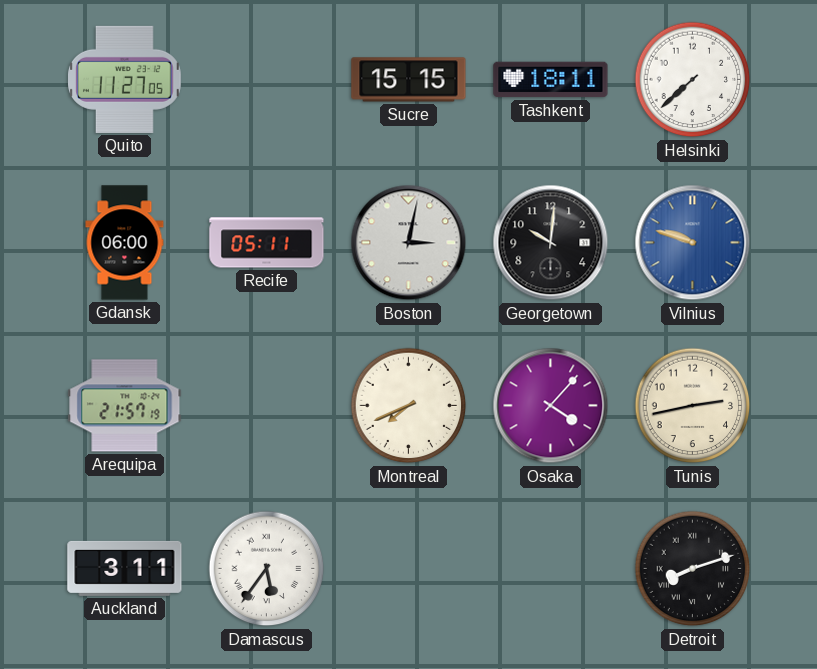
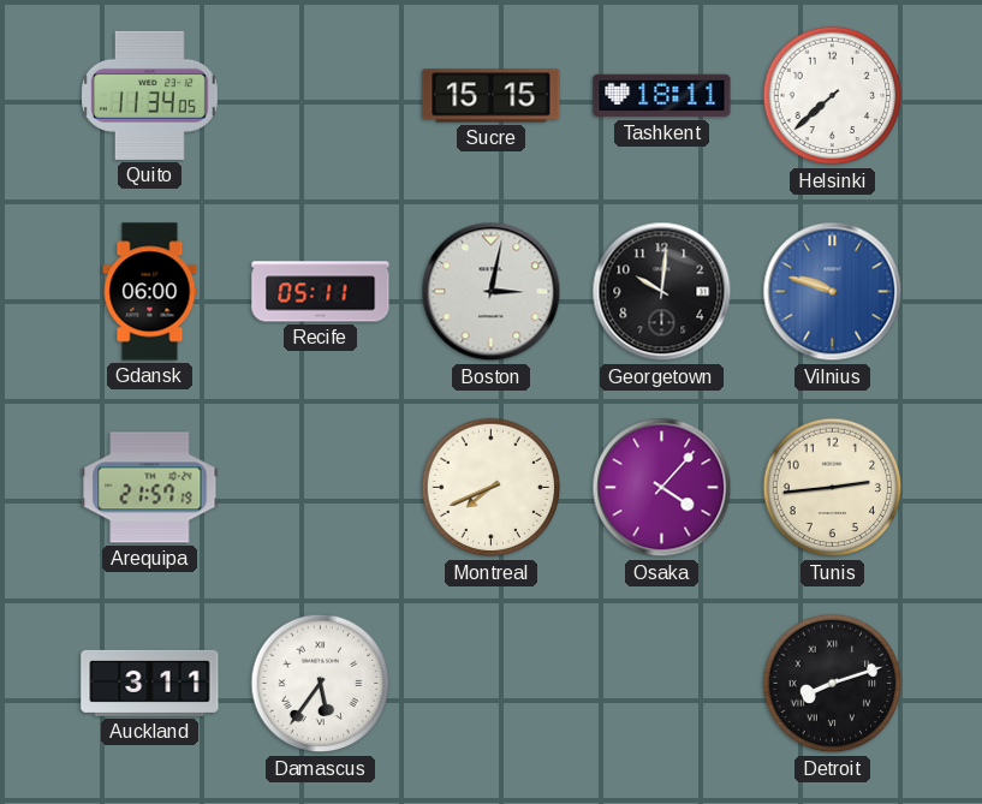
Quito: 11:27 -> 11:34
Tunis: 2:43 -> 2:44
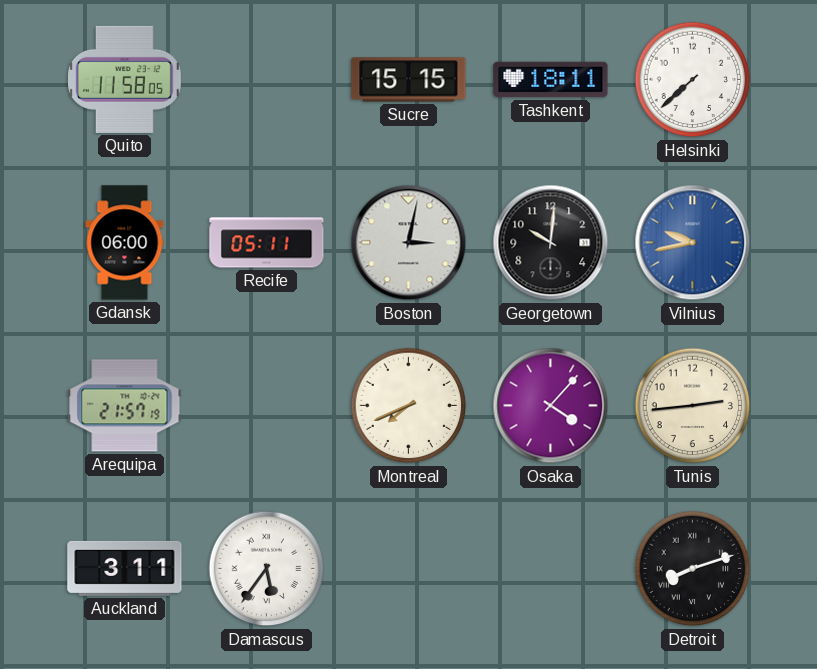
Quito: 11:34 -> 11:58
Vilnius: 9:48 -> 9:43
